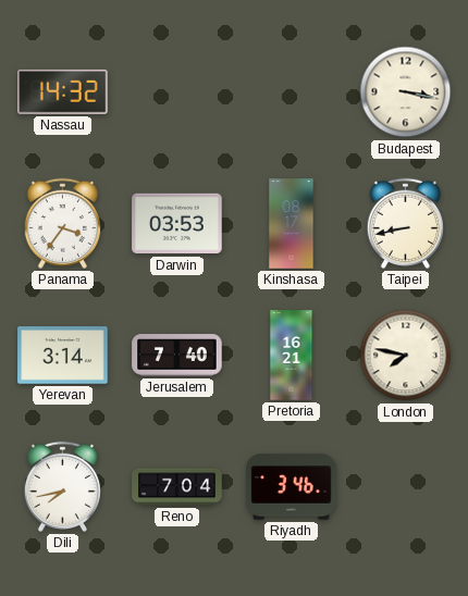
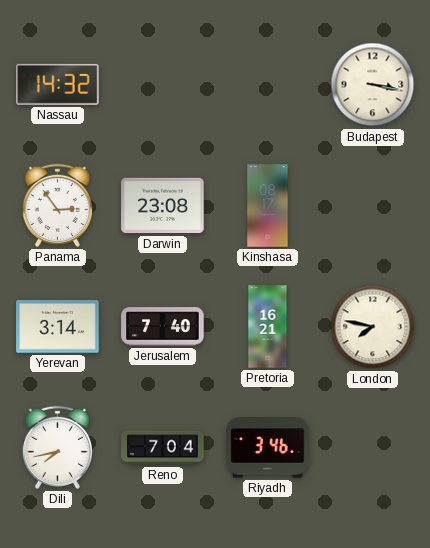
Panama: 3:36 -> 2:54
Darwin: 03:53 -> 23:08
Taipei: 8:43 -> none
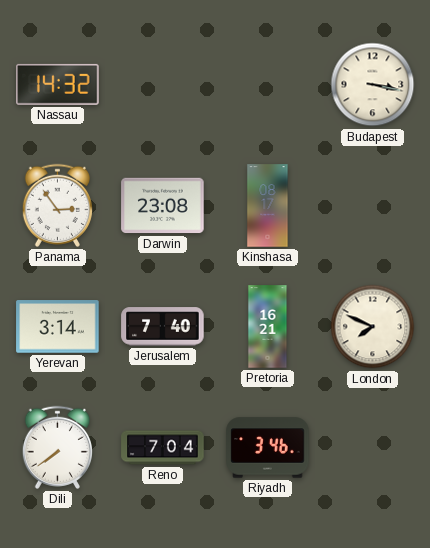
London: 7:47 -> 7:49
Dili: 7:43 -> 7:39
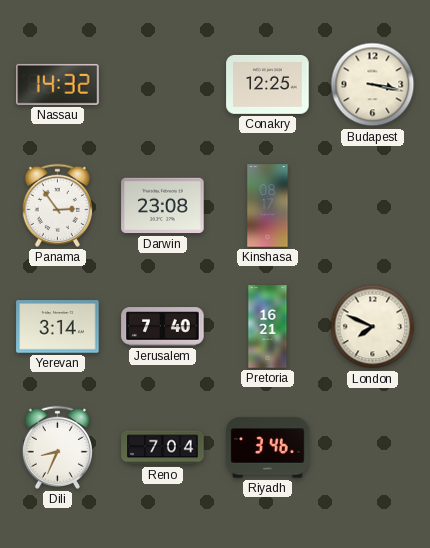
Conakry: none -> 12:25
Dili: 7:39 -> 8:34
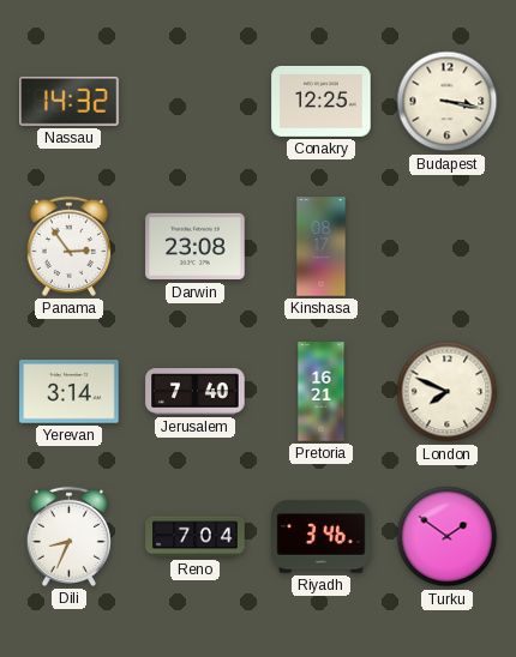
Turku: none -> 1:51
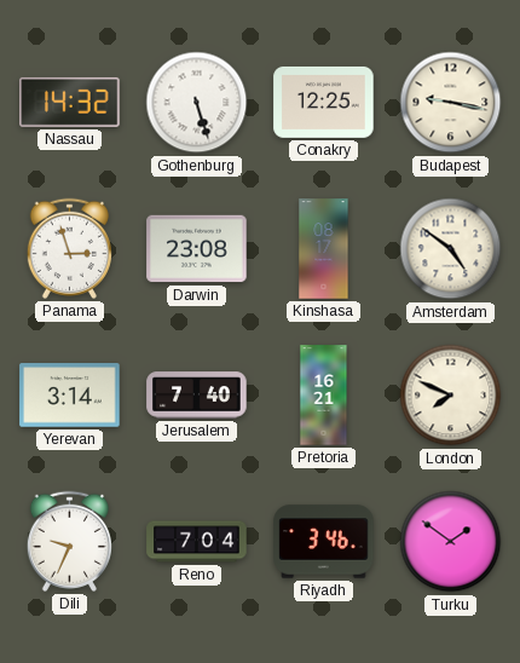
Gothenburg: none -> 5:27
Budapest: 3:17 -> 9:17
Panama: 2:54 -> 2:57
Amsterdam: none -> 4:51
Dili: 8:34 -> 9:34
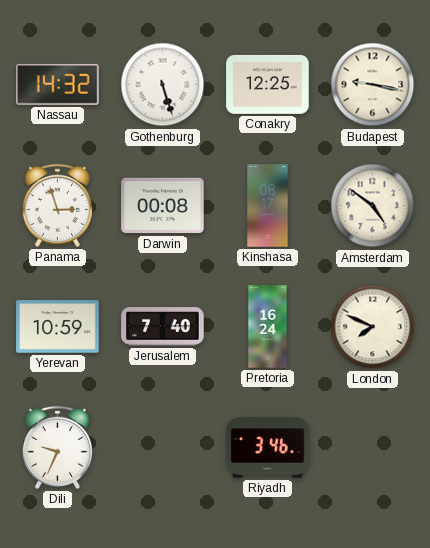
Darwin: 23:08 -> 00:08
Yerevan: 3:14 -> 10:59
Pretoria: 16:21 -> 16:24
Reno: 7:04 -> none
Turku: 1:51 -> none
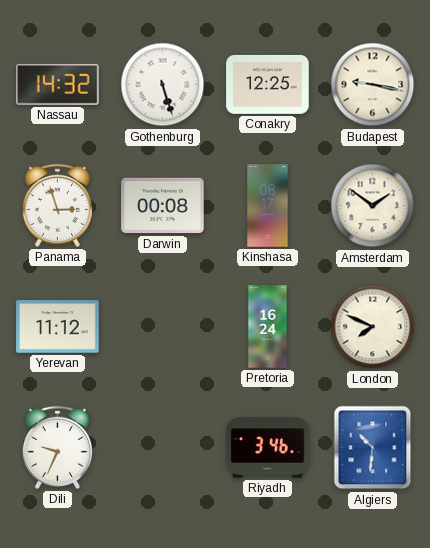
Amsterdam: 4:51 -> 1:51
Yerevan: 10:59 -> 11:12
Jerusalem: 7:40 -> none
Algiers: none -> 10:31
